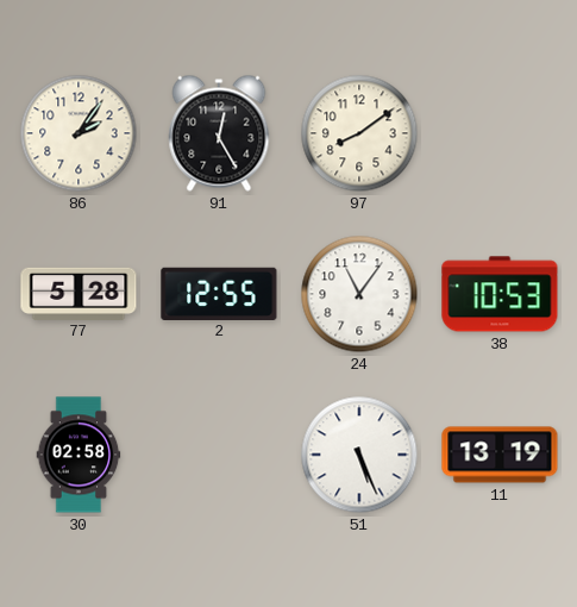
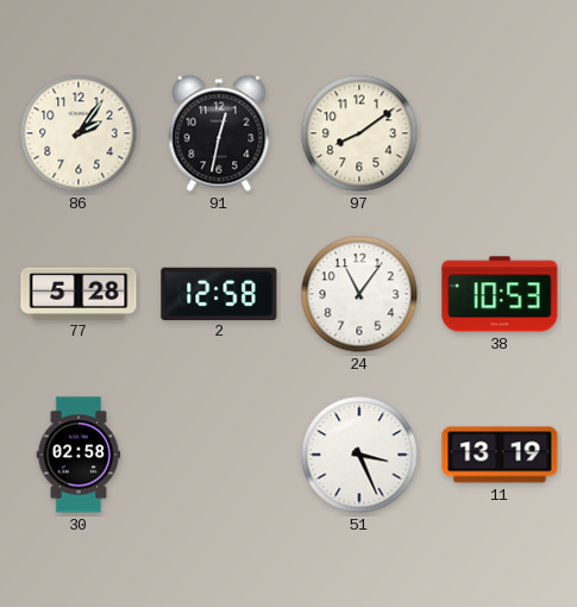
91: 12:25 -> 12:32
2: 12:55 -> 12:58
51: 5:26 -> 3:26
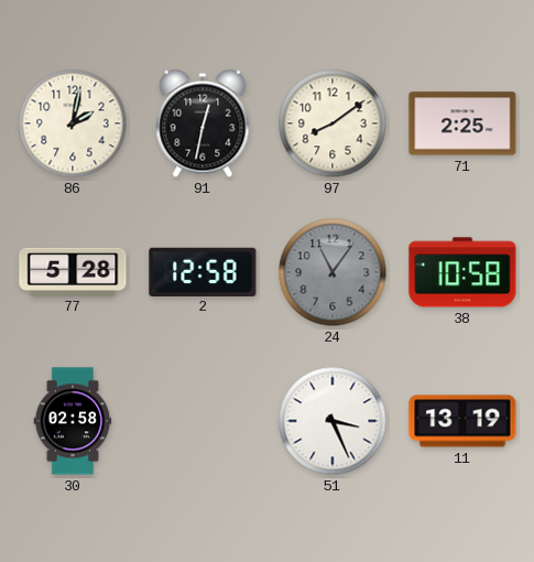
86: 2:06 -> 2:02
71: none -> 2:25
24 dial: white -> grey
38: 10:53 -> 10:58
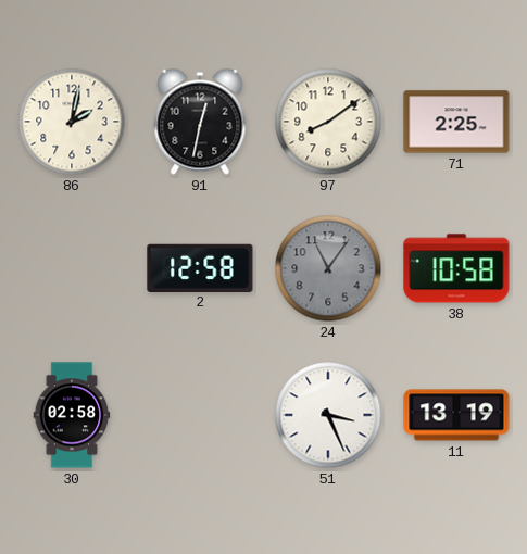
77: 5:28 -> none
